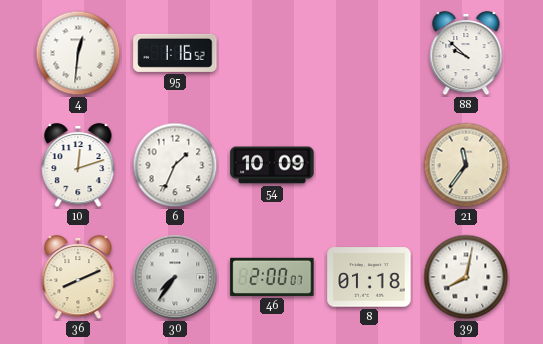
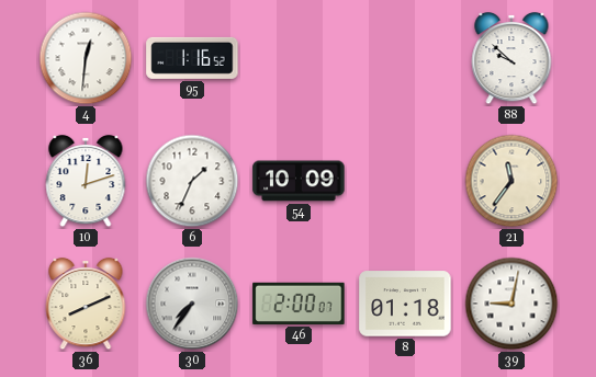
39: 8:02 -> 9:02
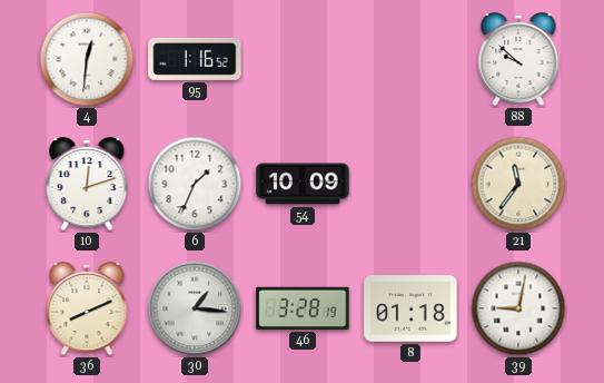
30: 7:36 -> 1:16
46: 2:00 -> 3:28
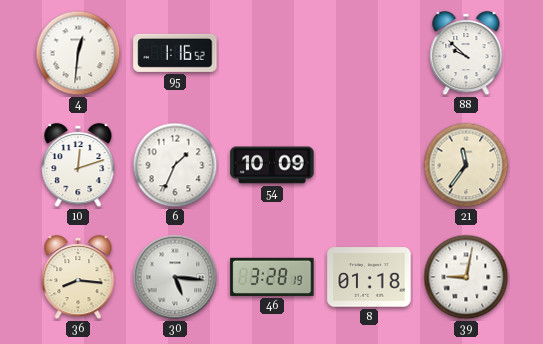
36: 8:11 -> 8:16
30: 1:16 -> 5:16
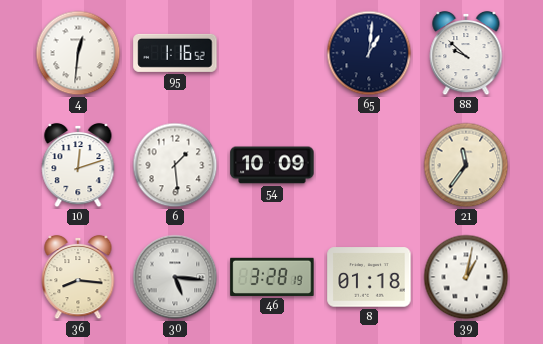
65: none -> 1:01
6: 1:34 -> 1:29
39: 9:02 -> 1:02
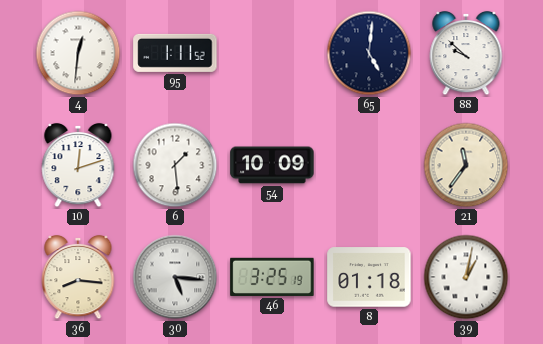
95: 1:16 -> 1:11
65: 1:01 -> 5:01
46: 3:28 -> 3:25
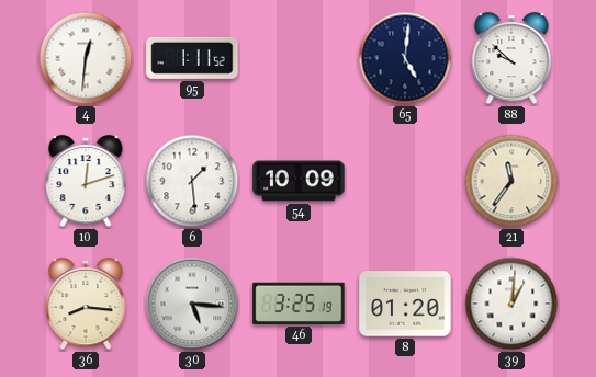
8: 01:18 -> 01:20
39: 1:02 -> 1:01
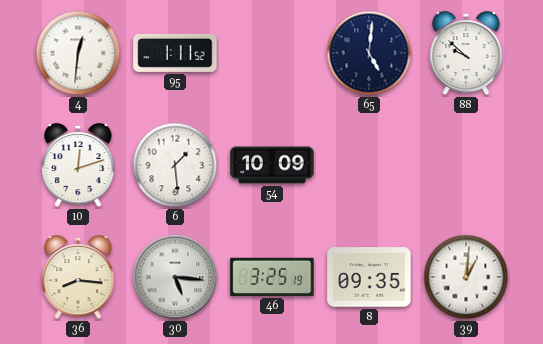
21: 11:36 -> none
8: 01:20 -> 09:35
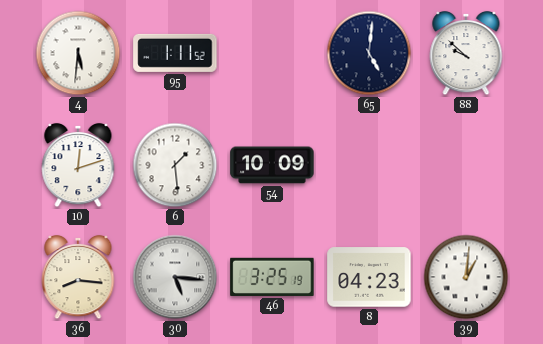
4: 12:31 -> 5:31
8: 09:35 -> 04:23
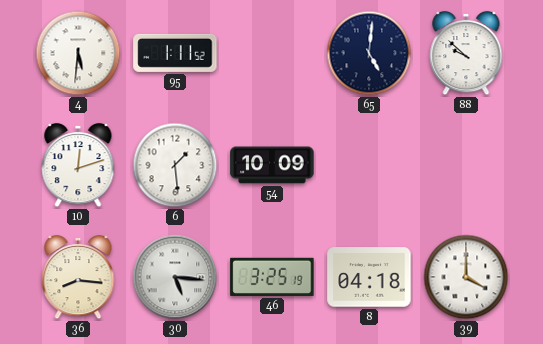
8: 04:23 -> 04:18
39: 1:01 -> 4:00
